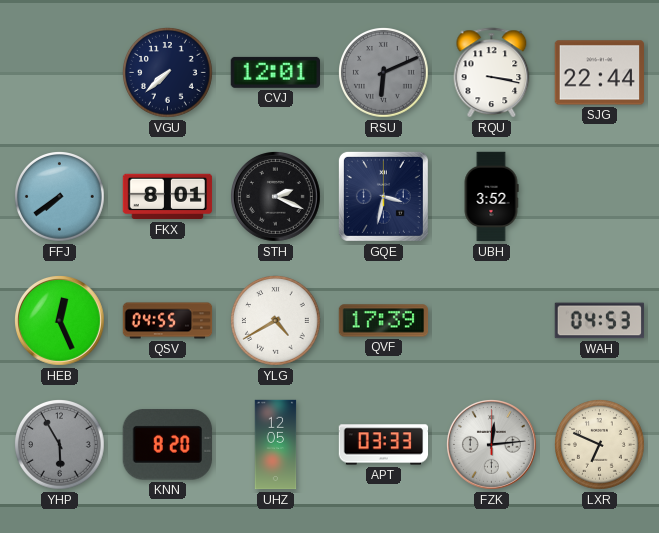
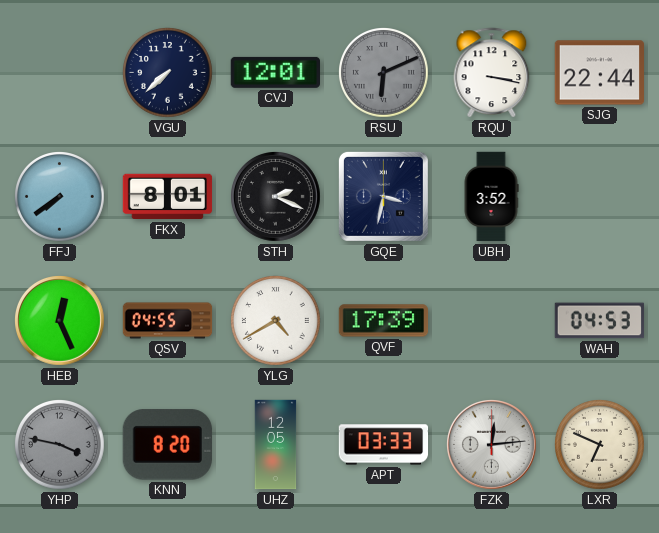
YHP: 5:55 -> 3:47
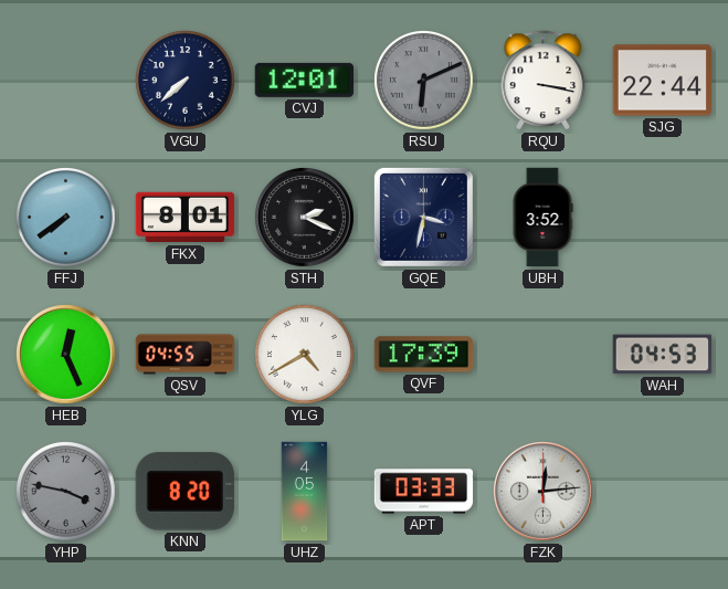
UHZ: 12:05 -> 4:05
LXR: 6:49 -> none
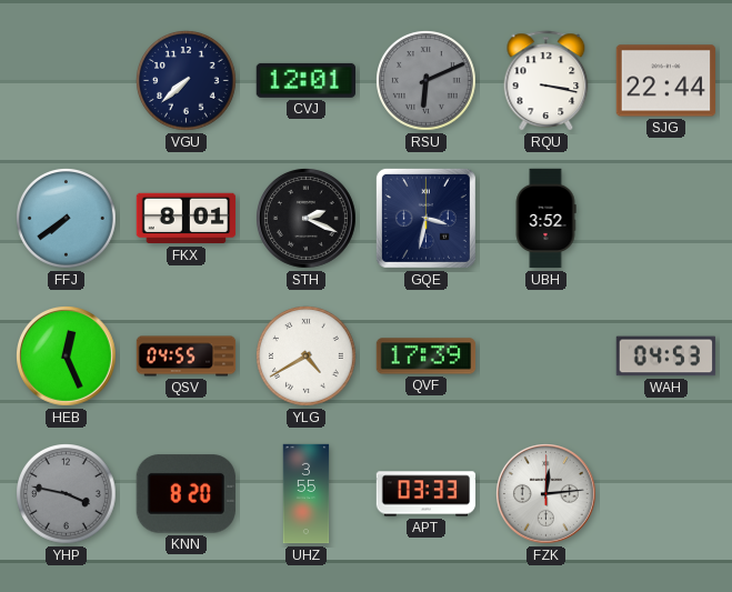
UHZ: 4:05 -> 3:55
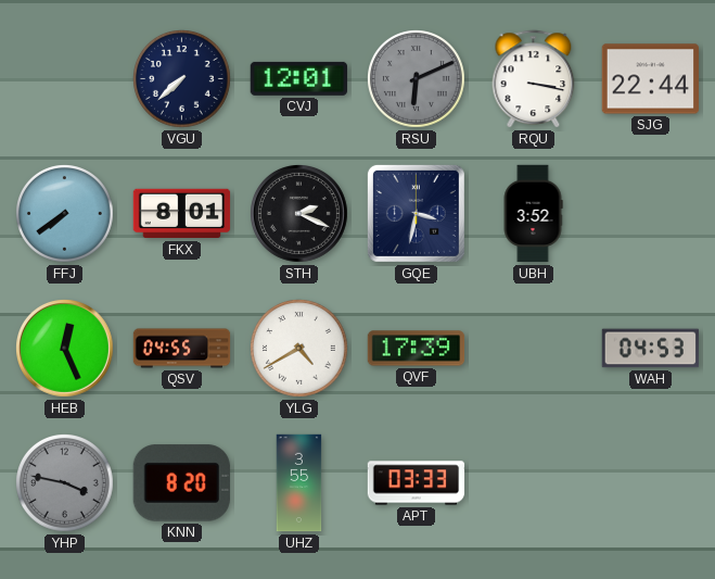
FZK: 12:14 -> none
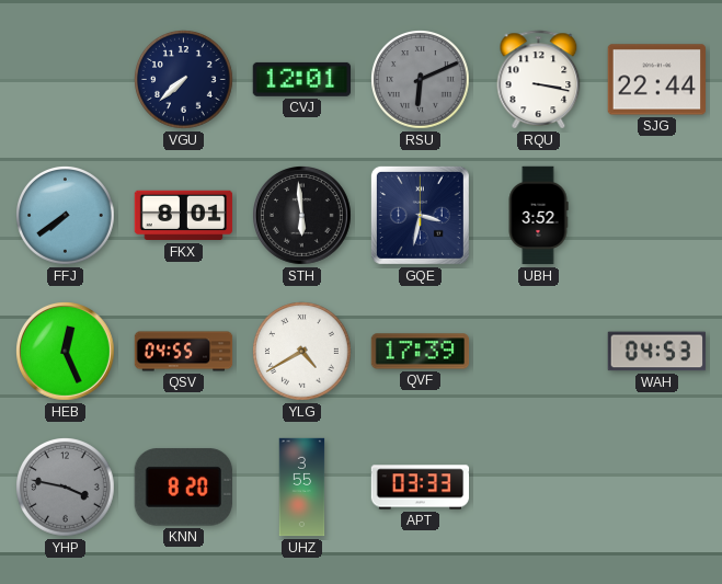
STH: 2:19 -> 5:59
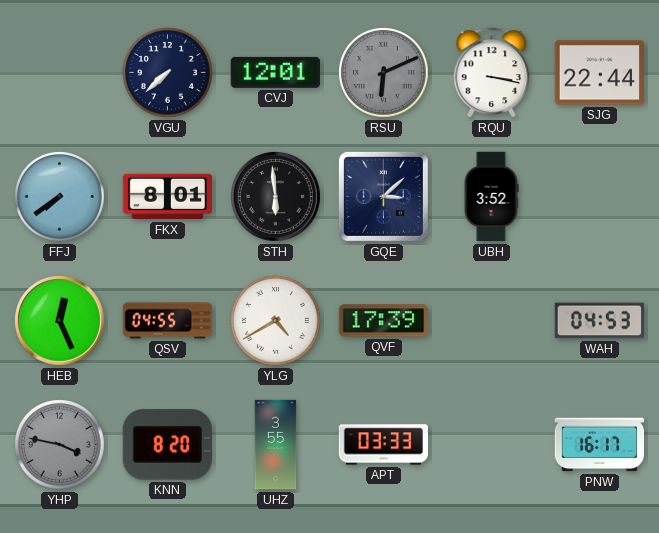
GQE: 3:32 -> 3:08
PNW: none -> 16:17
